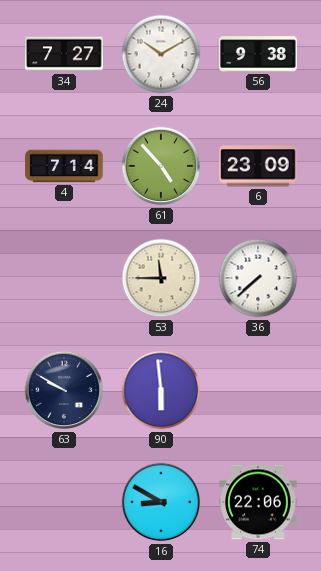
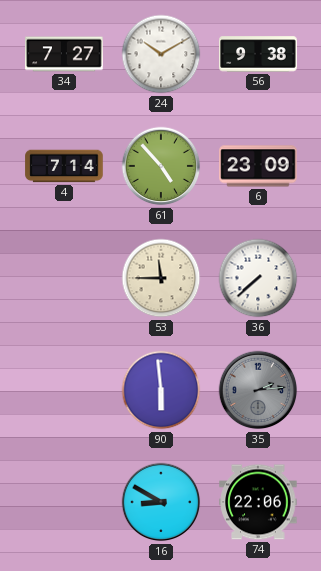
63: 9:50 -> none
35: none -> 2:14
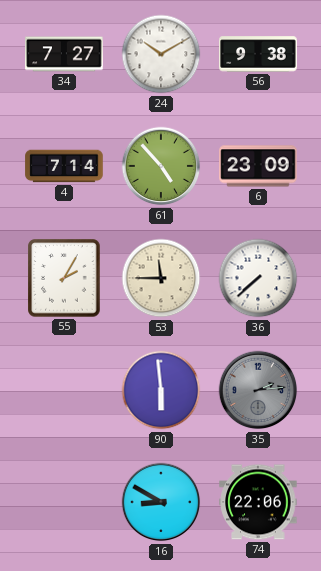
55: none -> 2:05
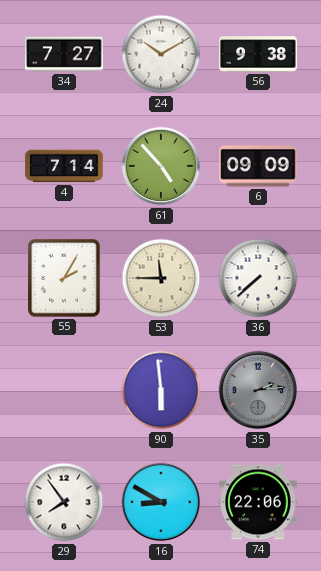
6: 23:09 -> 09:09
29: none -> 7:54
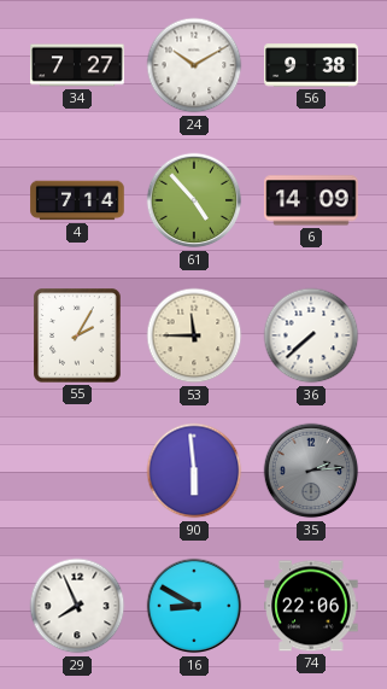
6: 09:09 -> 14:09
29: 7:54 -> 7:56
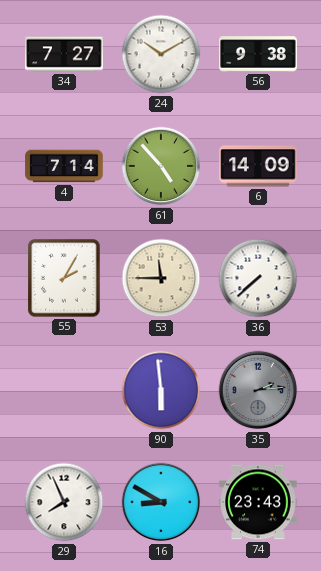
74: 22:06 -> 23:43
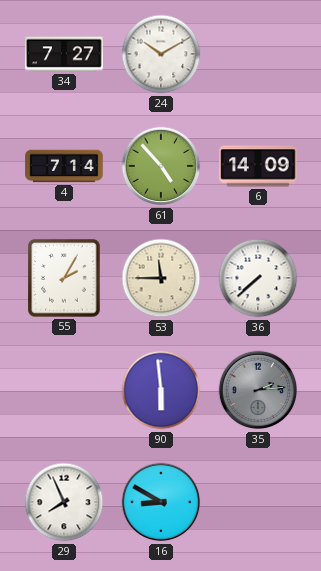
56: 9:38 -> none
74: 23:43 -> none
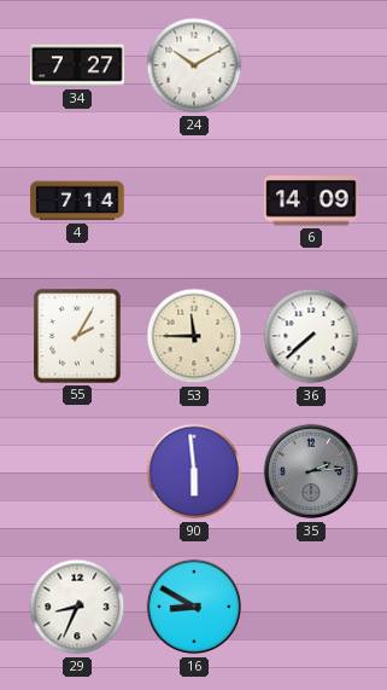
61: 4:53 -> none
29: 7:56 -> 8:34
